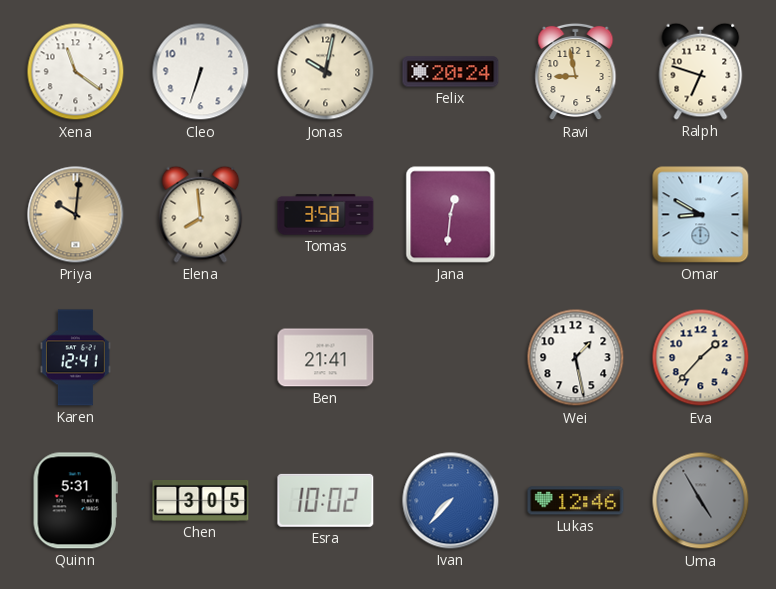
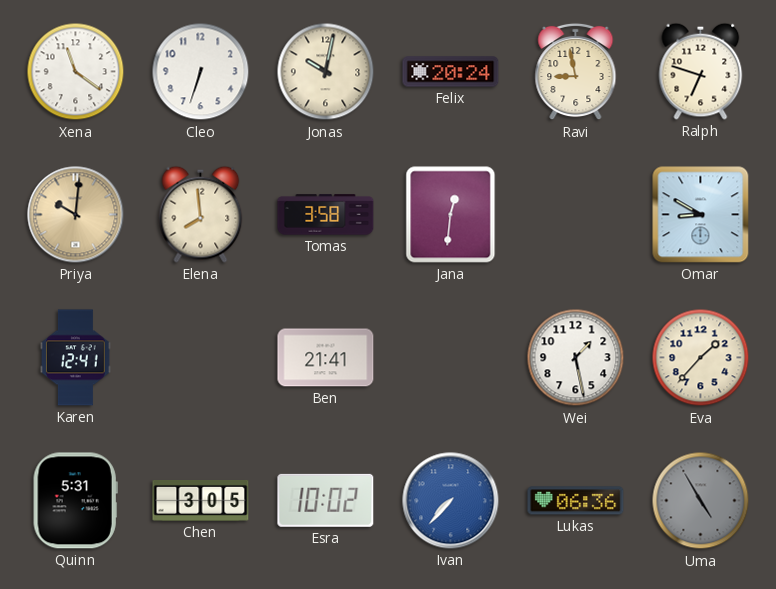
Lukas: 12:46 -> 06:36
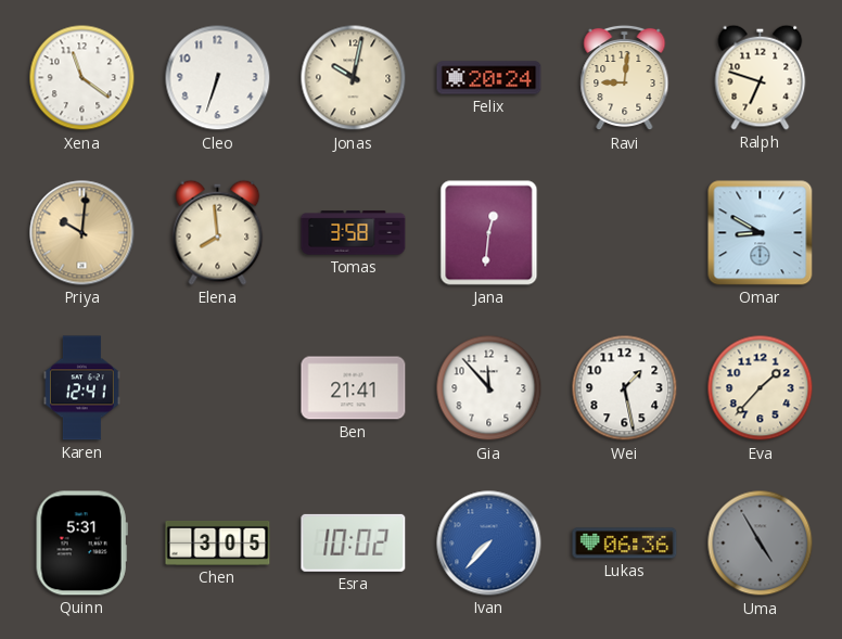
Ravi: 8:58 -> 9:01
Gia: none -> 11:53
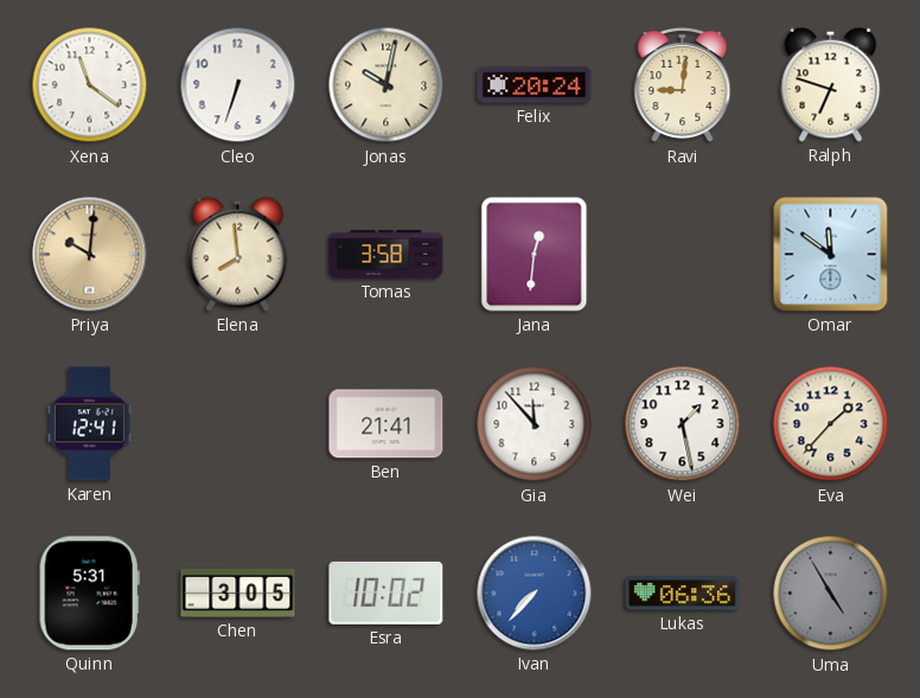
Omar: 8:50 -> 11:51
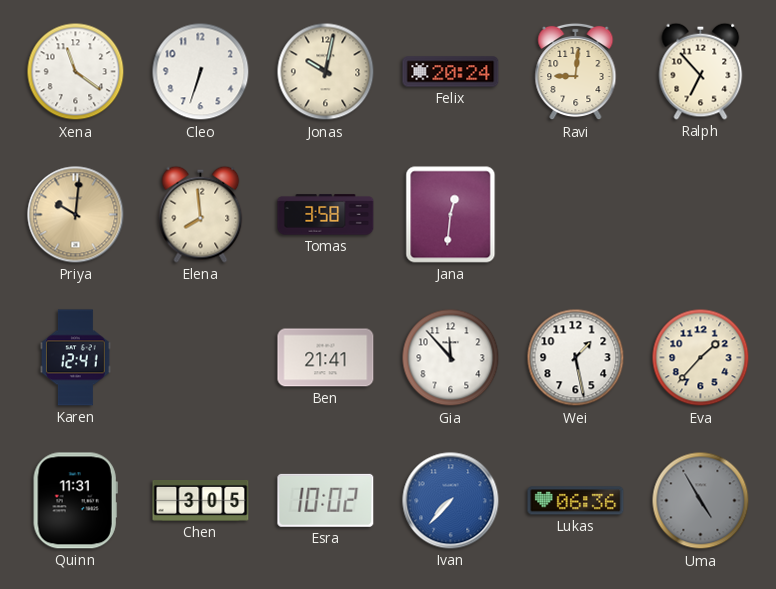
Ralph: 6:48 -> 6:53
Omar: 11:51 -> none
Quinn: 5:31 -> 11:31
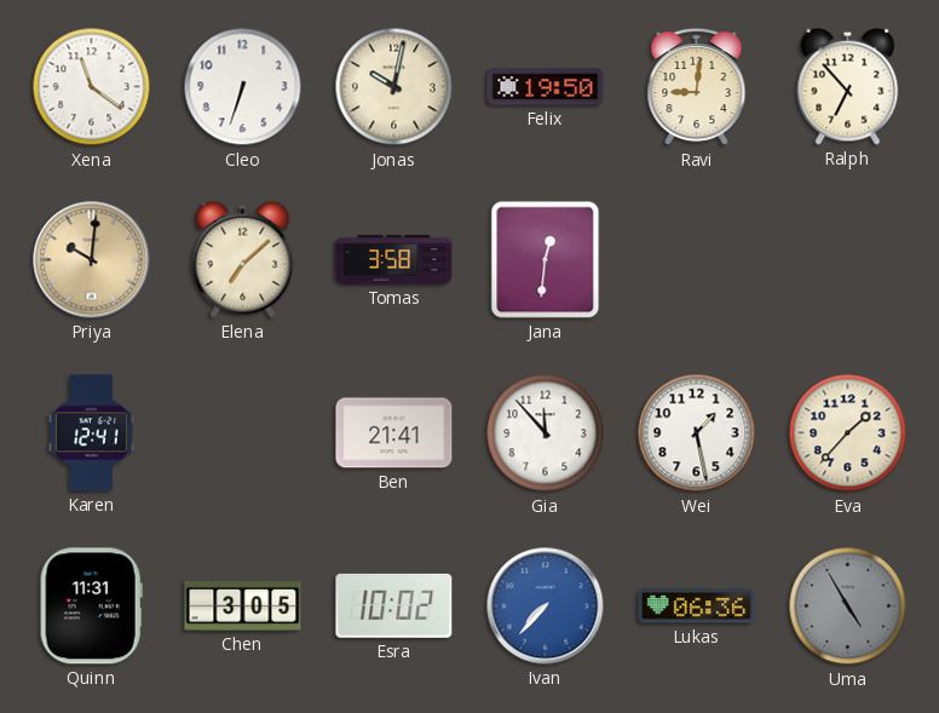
Felix: 20:24 -> 19:50
Elena: 7:59 -> 7:08
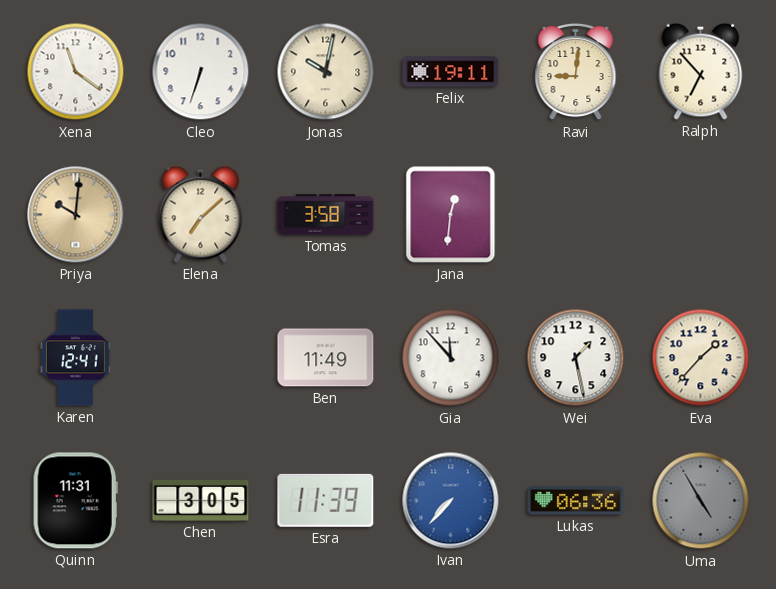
Felix: 19:50 -> 19:11
Ben: 21:41 -> 11:49
Esra: 10:02 -> 11:39
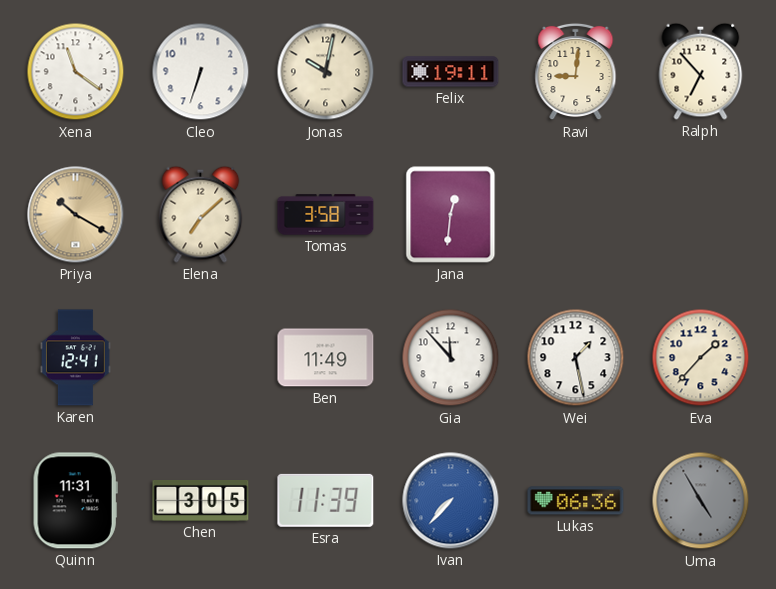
Priya: 10:01 -> 10:20
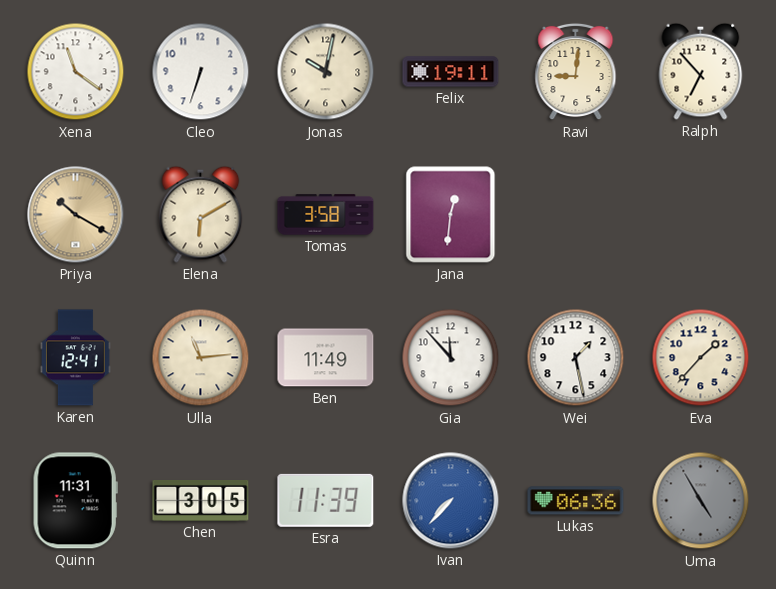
Elena: 7:08 -> 6:10
Ulla: none -> 11:14
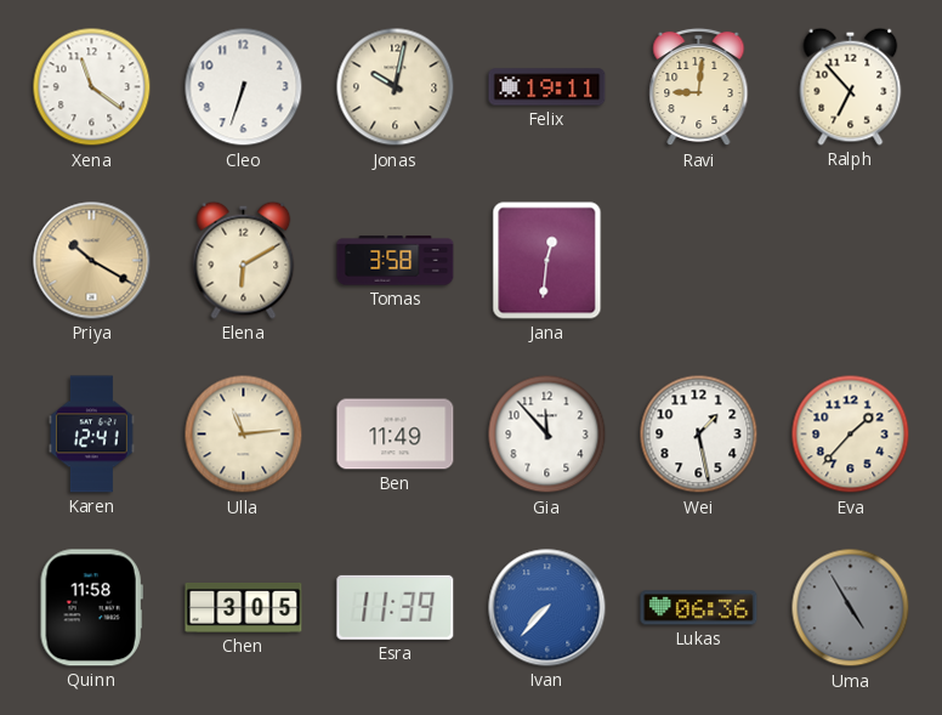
Quinn: 11:31 -> 11:58
